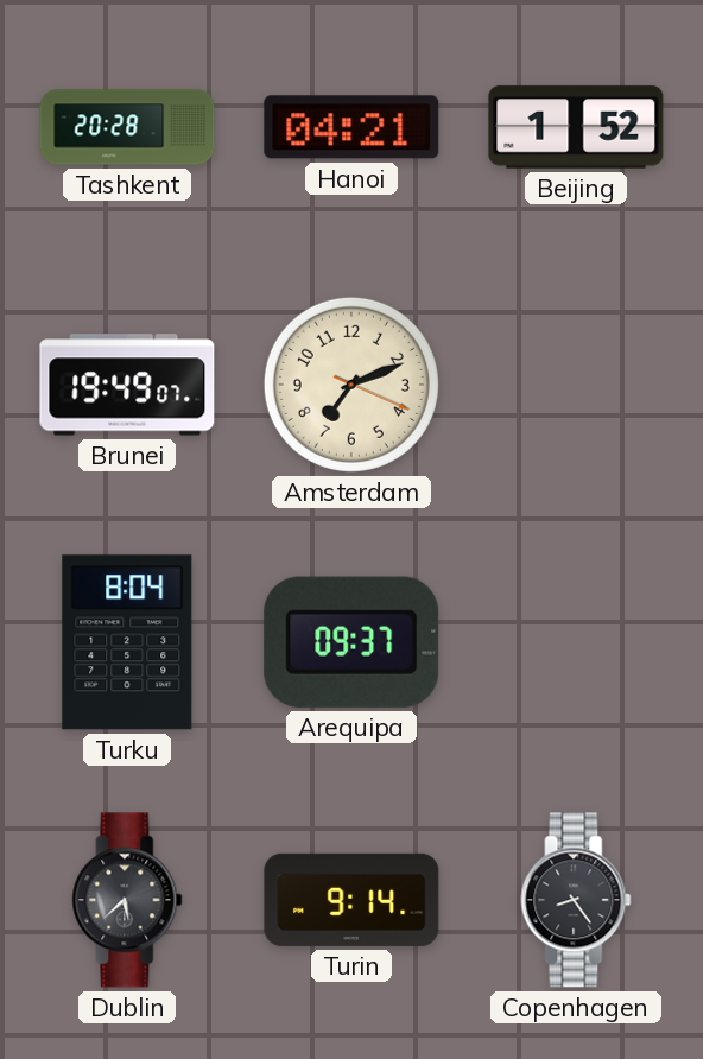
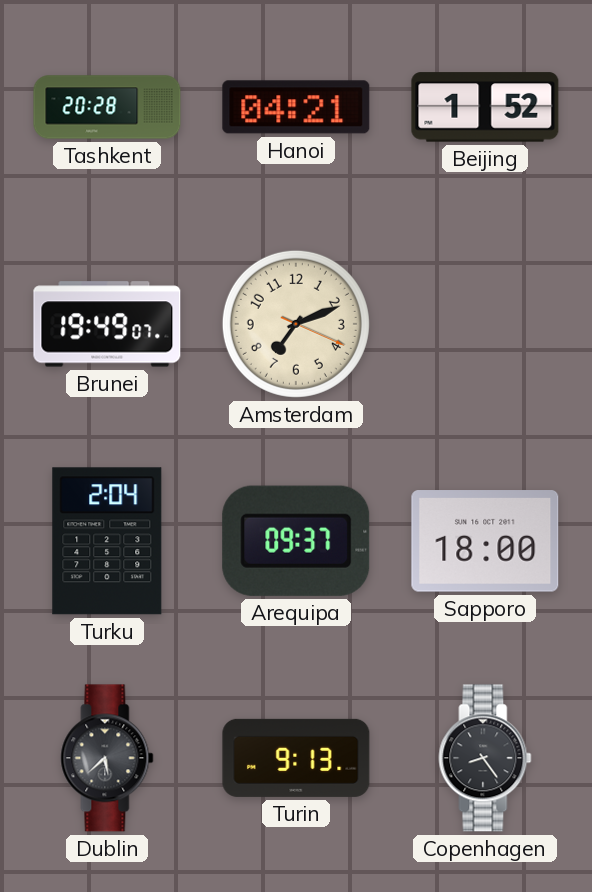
Turku: 8:04 -> 2:04
Sapporo: none -> 18:00
Turin: 9:14 -> 9:13
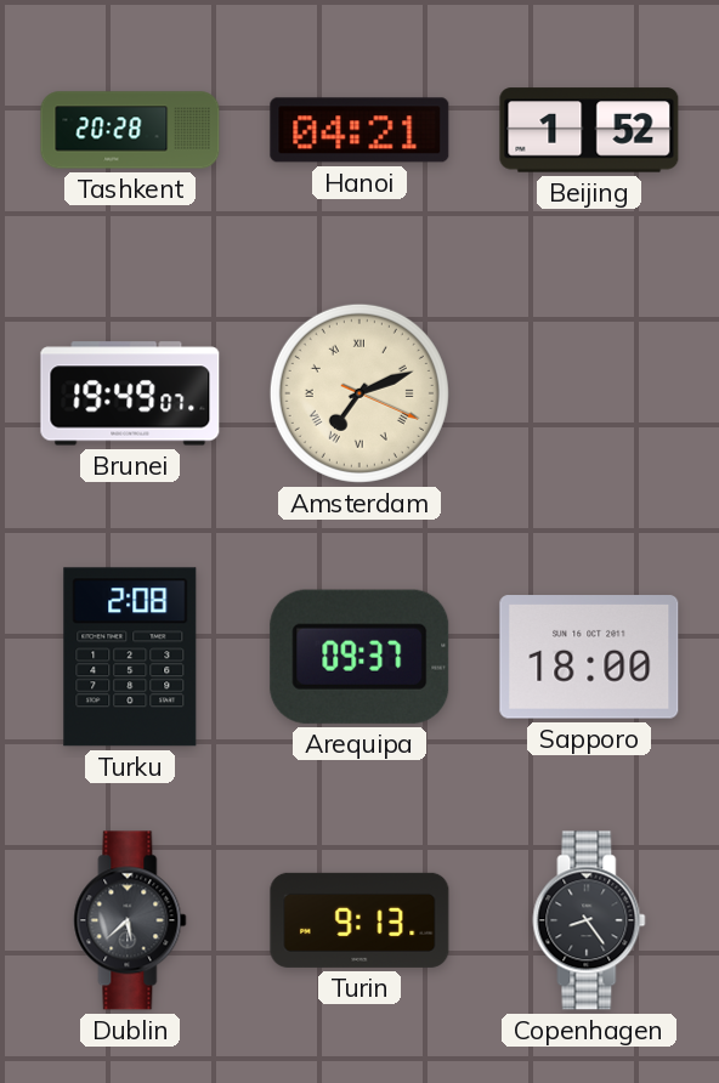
Amsterdam numerals: Arabic -> Roman
Turku: 2:04 -> 2:08
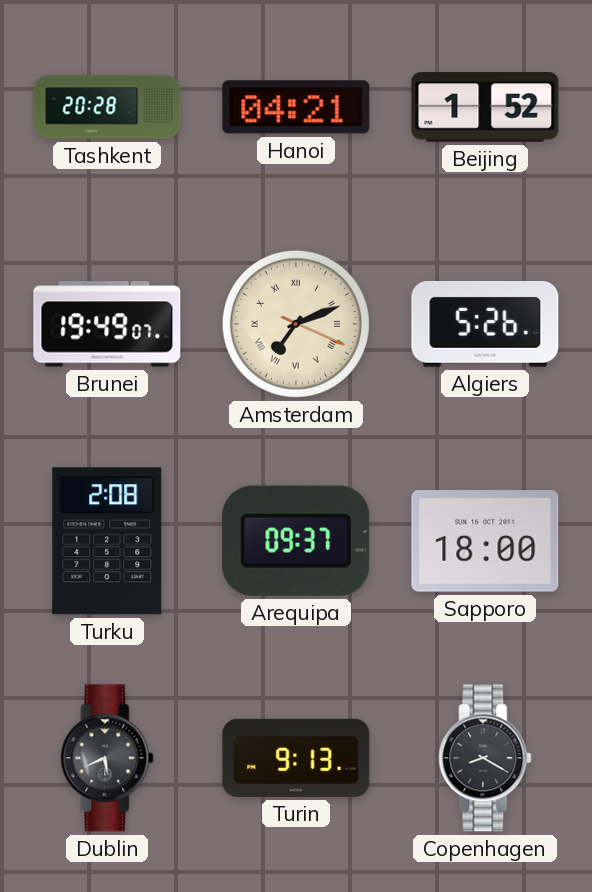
Algiers: none -> 5:26
Dublin: 5:38 -> 5:41
Copenhagen: 8:24 -> 8:20
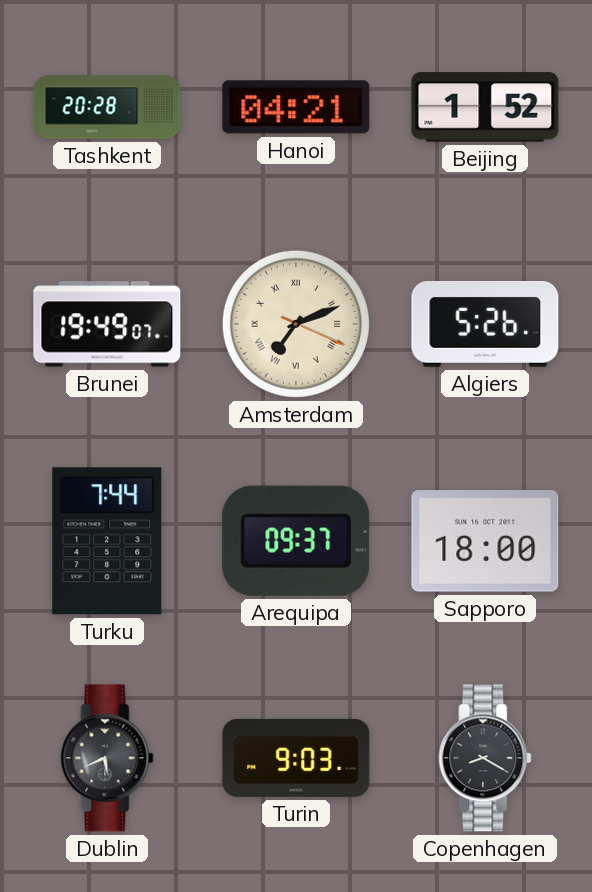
Turku: 2:08 -> 7:44
Turin: 9:13 -> 9:03
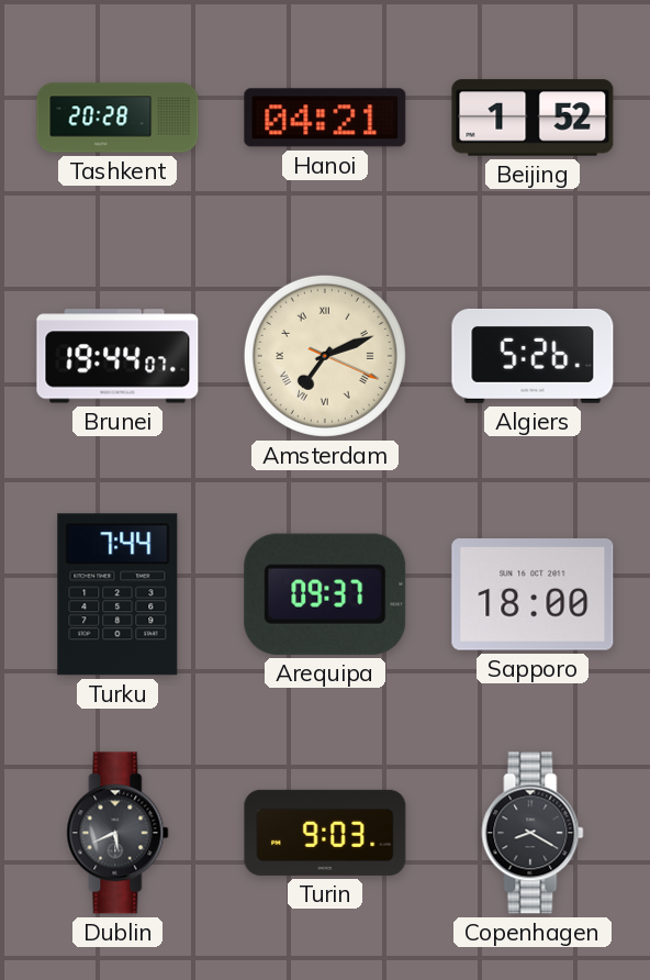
Brunei: 19:49 -> 19:44
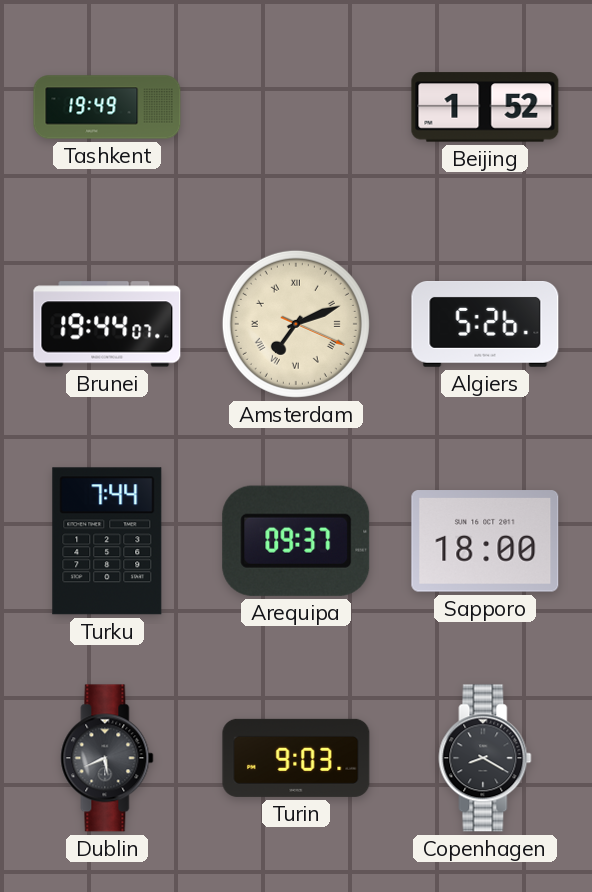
Tashkent: 20:28 -> 19:49
Hanoi: 04:21 -> none
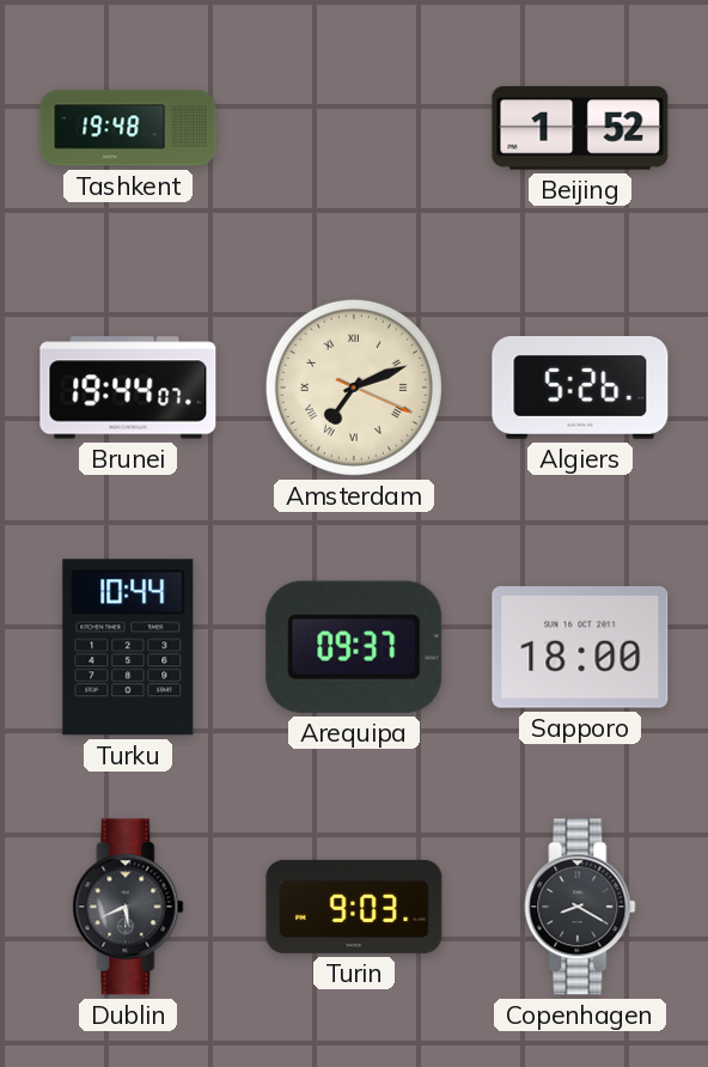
Tashkent: 19:49 -> 19:48
Turku: 7:44 -> 10:44
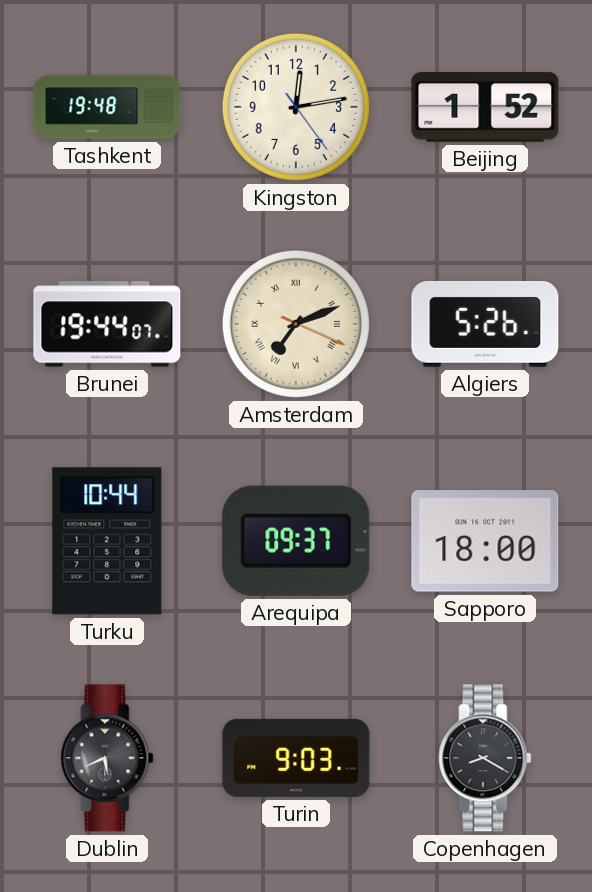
Kingston: none -> 12:13
